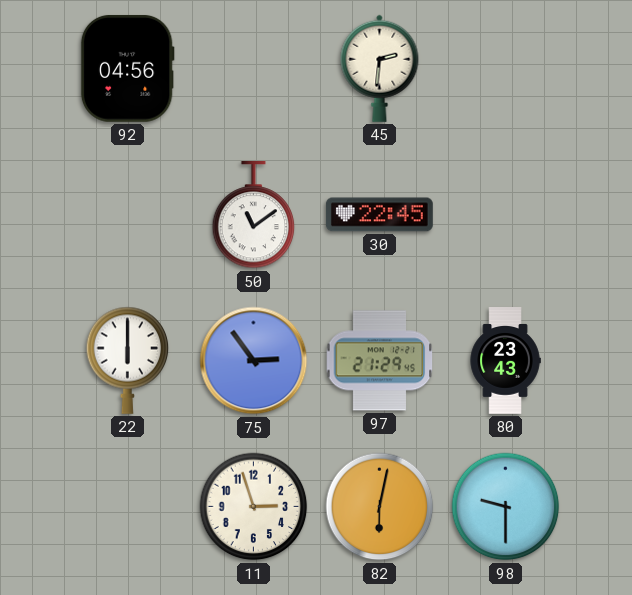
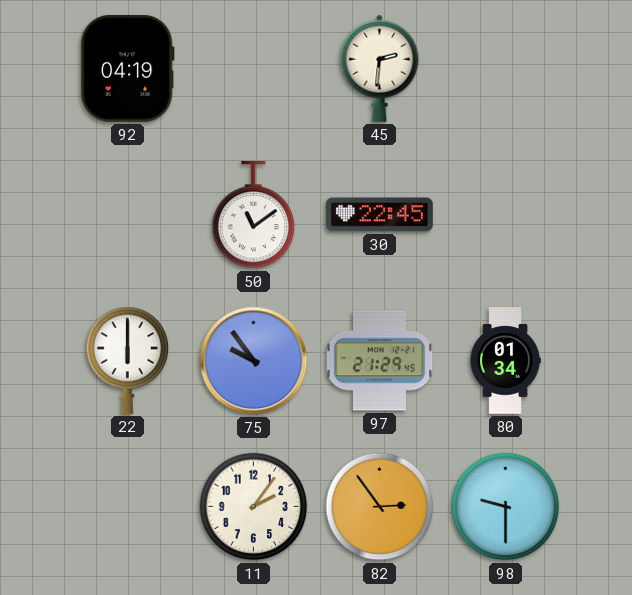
92: 04:56 -> 04:19
75: 2:54 -> 9:54
80: 23:43 -> 01:34
11: 2:57 -> 2:06
82: 6:02 -> 2:54
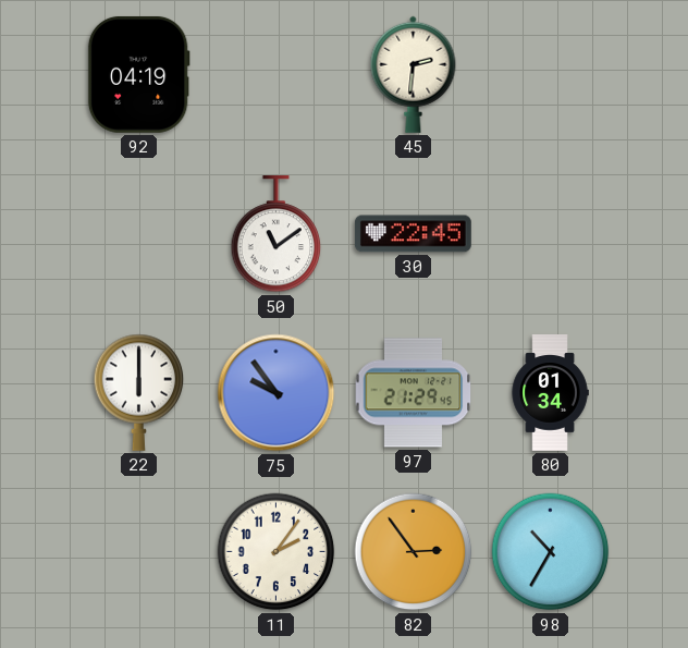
98: 9:30 -> 10:35
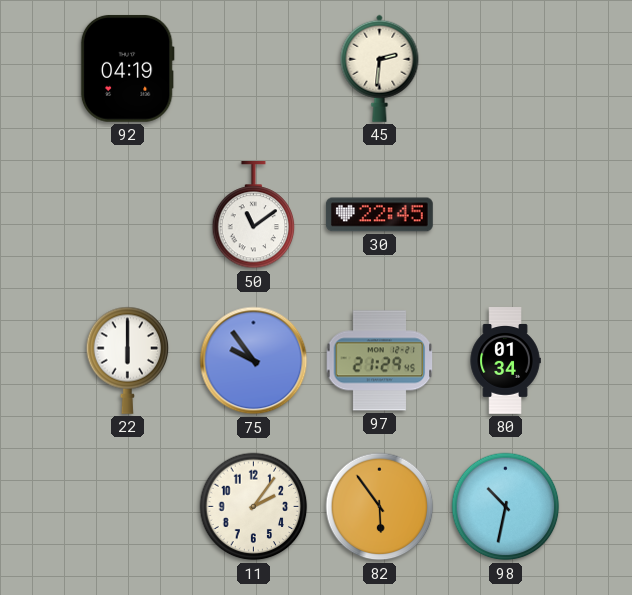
82: 2:54 -> 5:54
98: 10:35 -> 10:32
